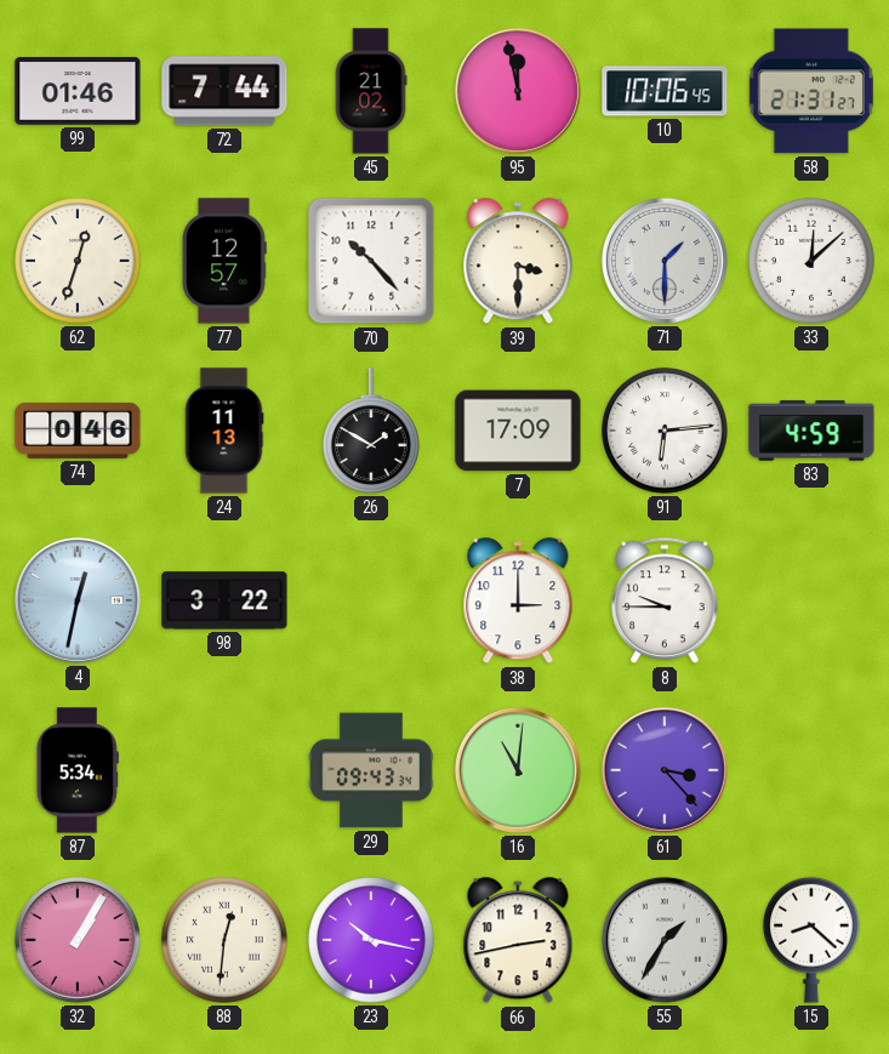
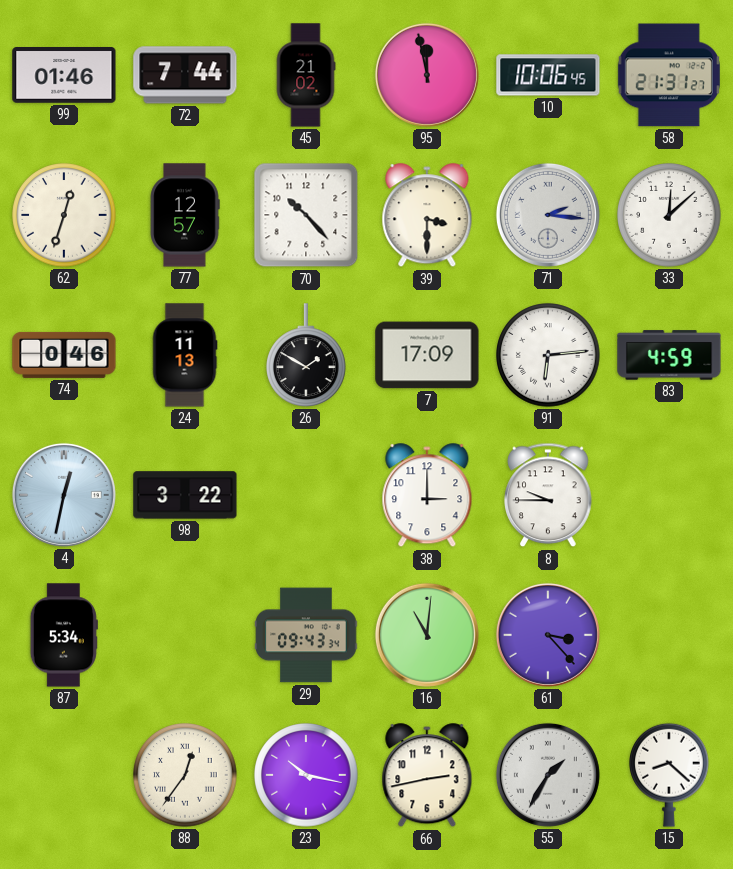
71: 1:30 -> 2:16
32: 1:05 -> none
88: 12:31 -> 12:36
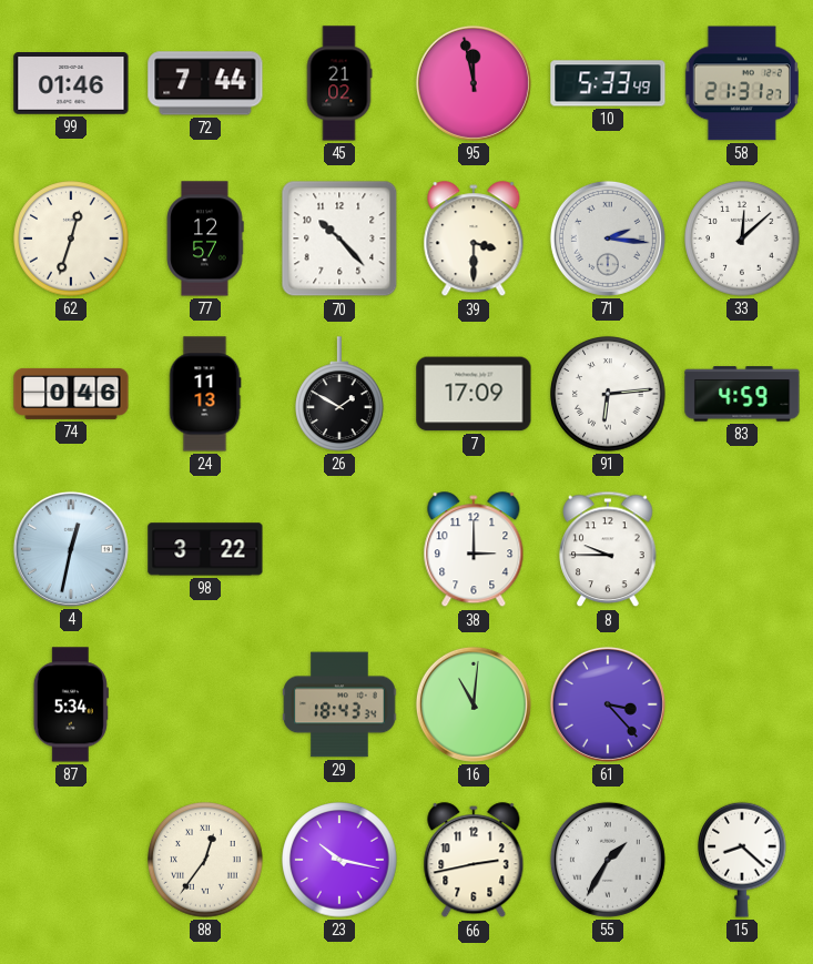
10: 10:06 -> 5:33
29: 09:43 -> 18:43
